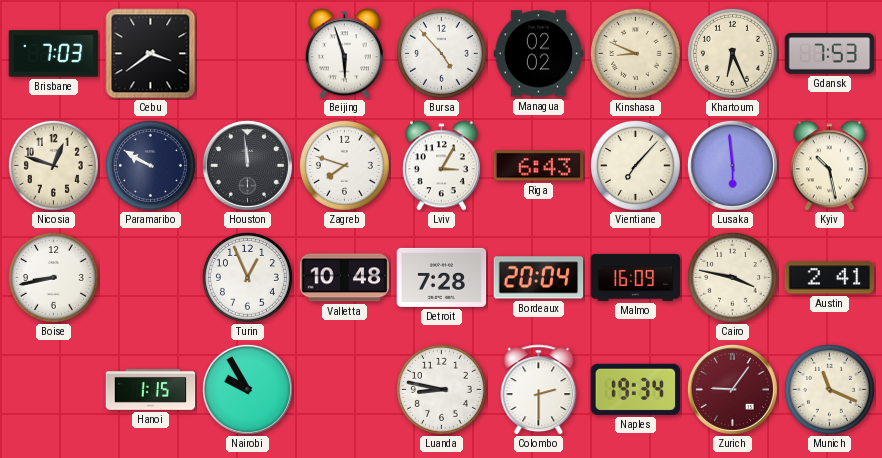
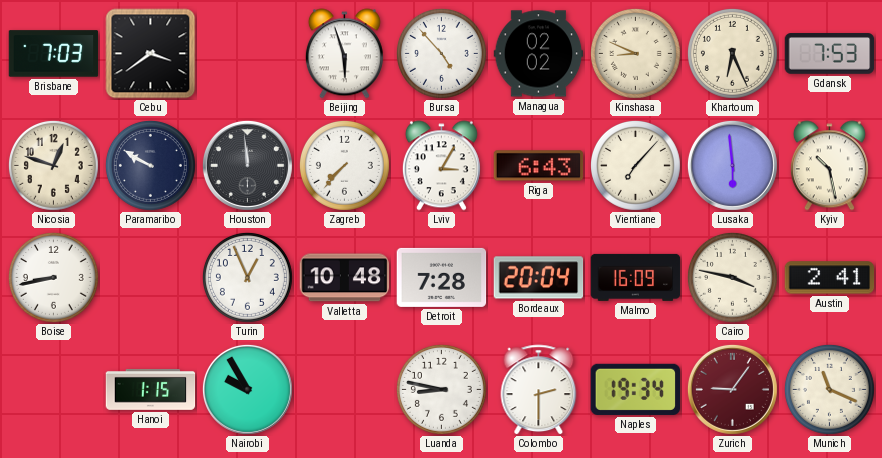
Zagreb: 7:48 -> 7:37
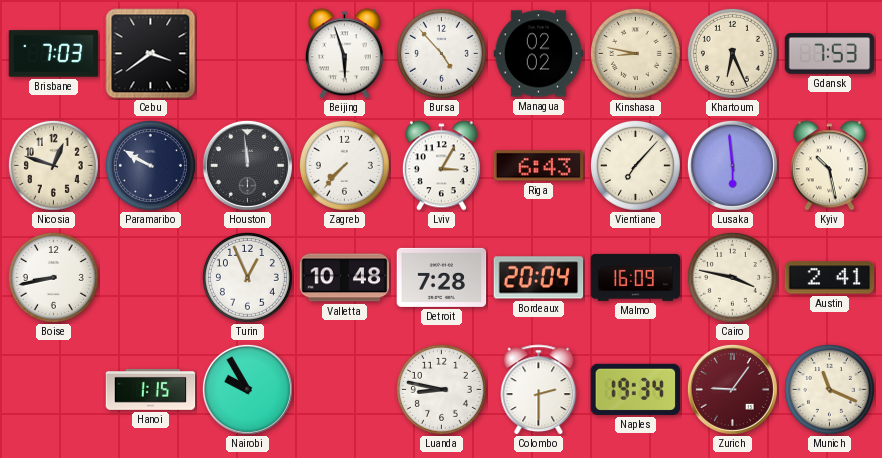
Kinshasa: 8:49 -> 8:47
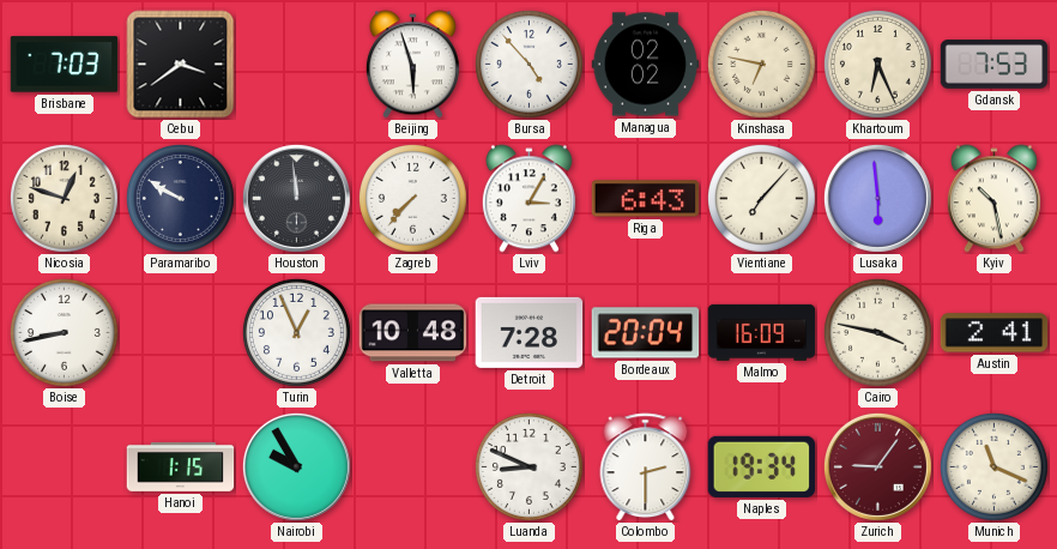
Kinshasa: 8:47 -> 6:47
Luanda: 8:47 -> 8:49
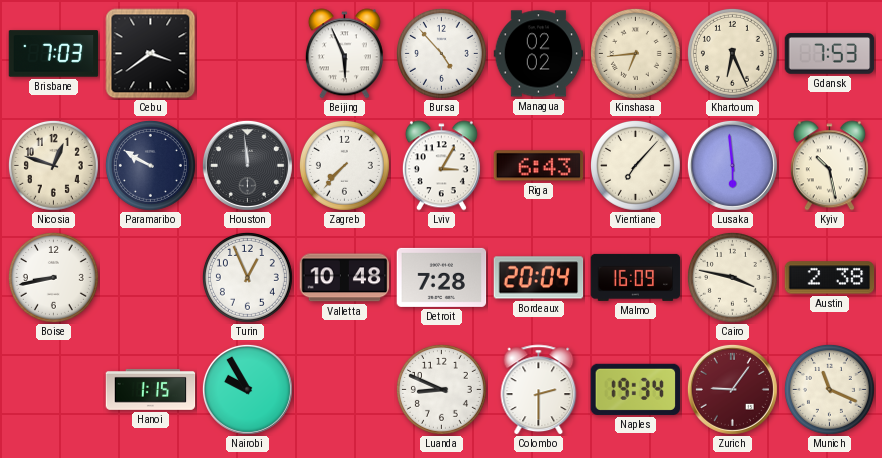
Beijing: 5:57 -> 5:56
Kinshasa: 6:47 -> 6:44
Austin: 2:41 -> 2:38
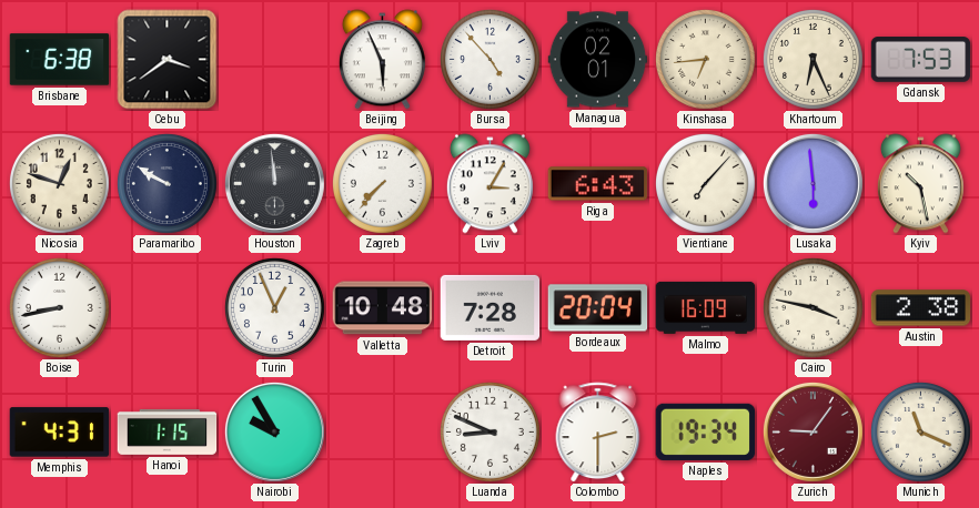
Brisbane: 7:03 -> 6:38
Managua: 02:02 -> 02:01
Memphis: none -> 4:31
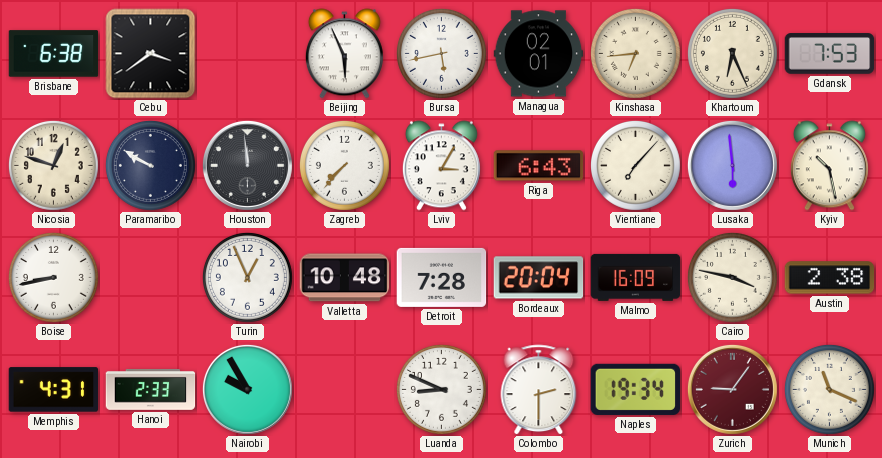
Bursa: 4:53 -> 5:43
Hanoi: 1:15 -> 2:33
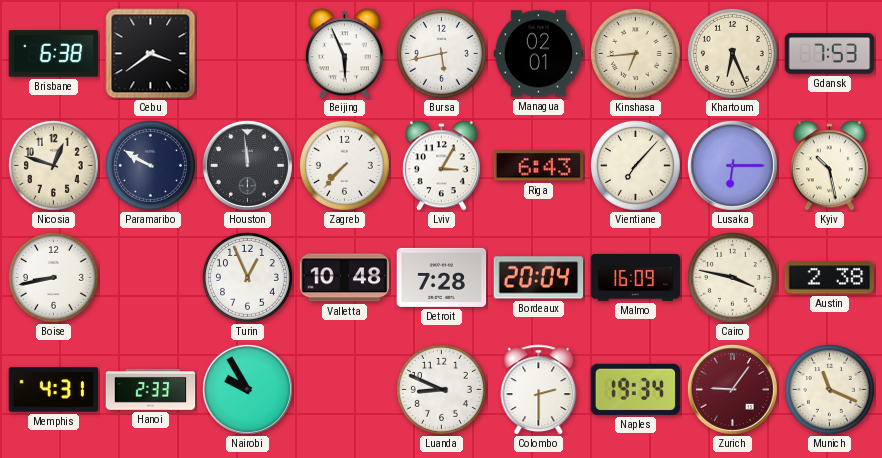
Lusaka: 5:59 -> 6:15
